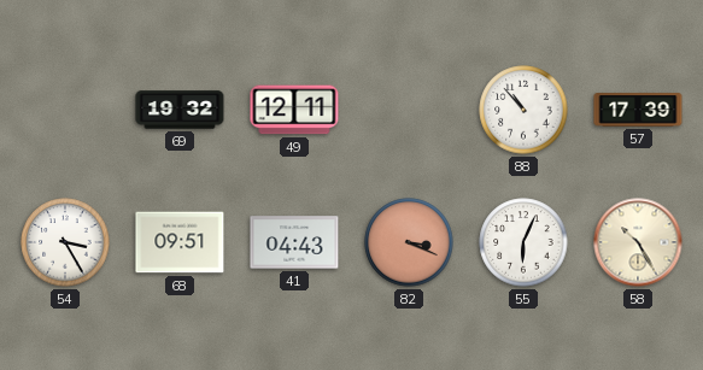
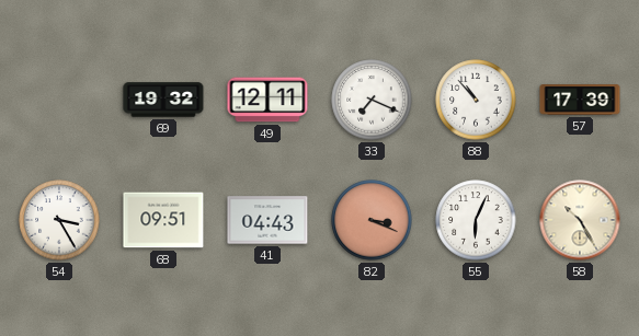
33: none -> 7:19
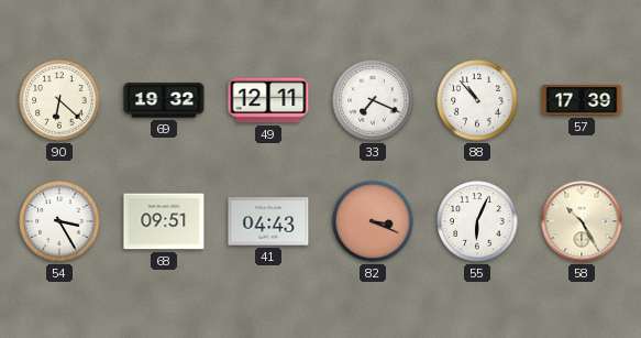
90: none -> 6:22
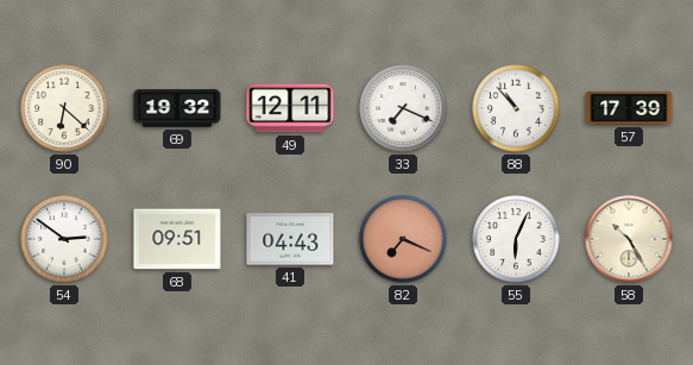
54: 3:25 -> 2:51
82: 3:19 -> 7:19
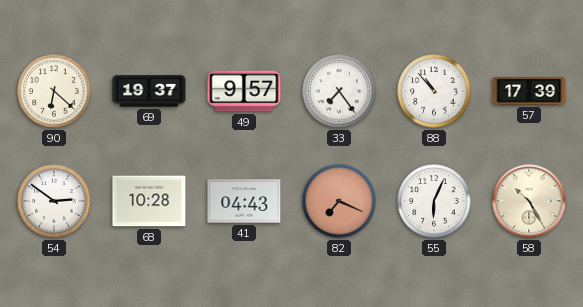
69: 19:32 -> 19:37
49: 12:11 -> 9:57
33: 7:19 -> 7:24
68: 09:51 -> 10:28
